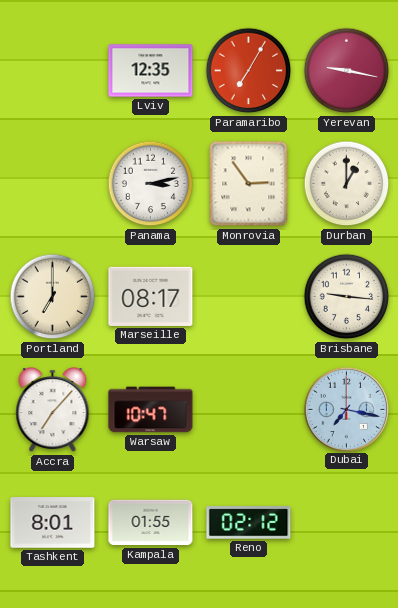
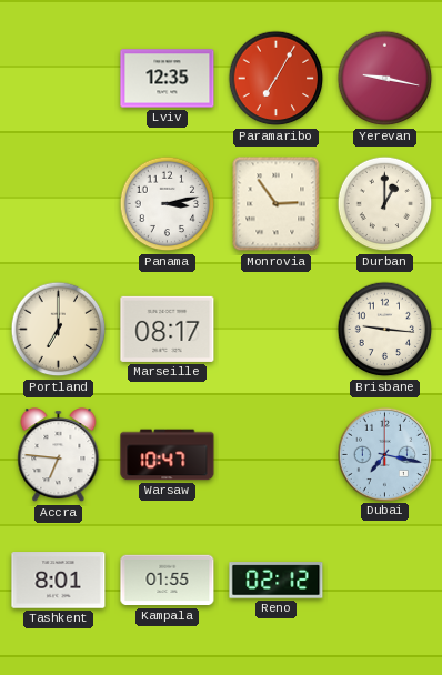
Accra: 7:07 -> 6:46
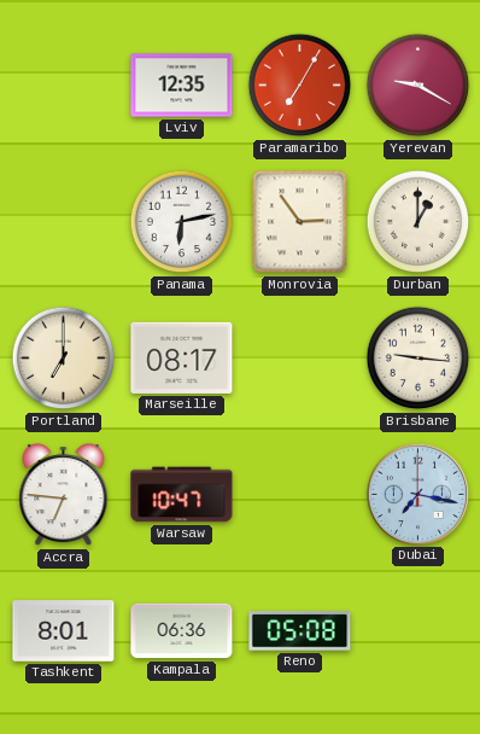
Yerevan: 9:17 -> 9:20
Panama: 3:13 -> 6:13
Kampala: 01:55 -> 06:36
Reno: 02:12 -> 05:08
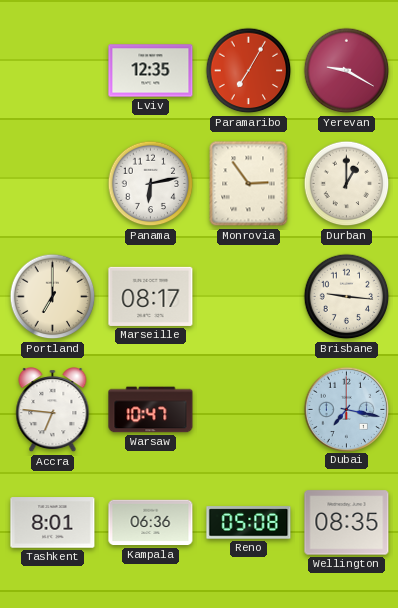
Wellington: none -> 08:35
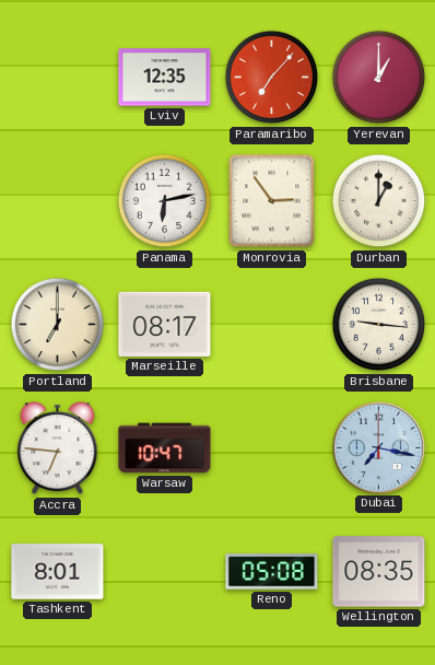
Paramaribo: 7:05 -> 7:07
Yerevan: 9:20 -> 1:00
Kampala: 06:36 -> none
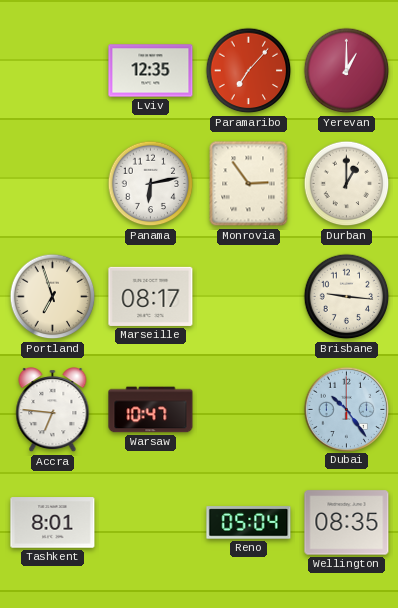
Portland: 7:00 -> 6:57
Dubai: 7:17 -> 10:24
Reno: 05:08 -> 05:04
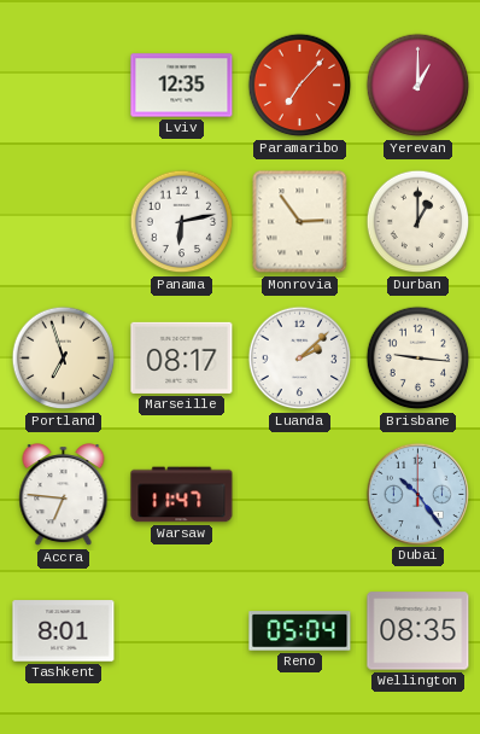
Luanda: none -> 2:08
Warsaw: 10:47 -> 11:47
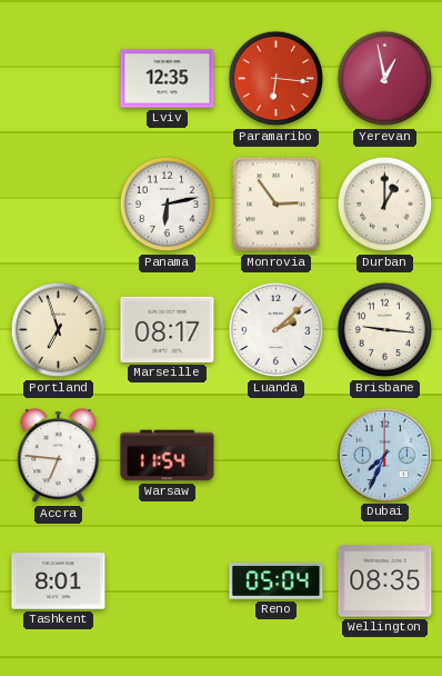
Paramaribo: 7:07 -> 6:16
Yerevan: 1:00 -> 12:58
Warsaw: 11:47 -> 11:54
Dubai: 10:24 -> 7:34
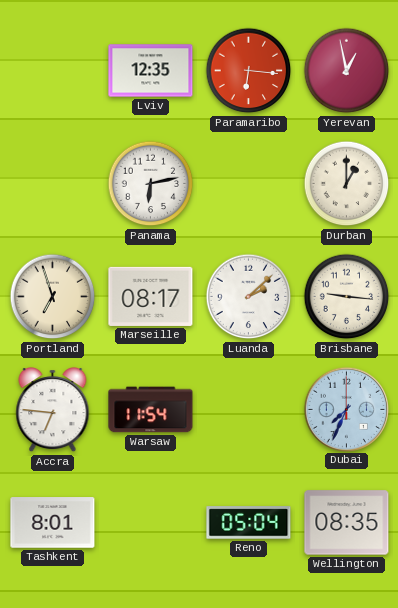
Monrovia: 2:54 -> none
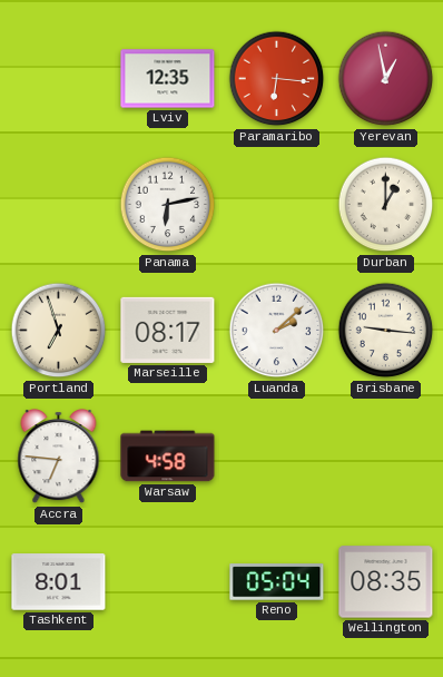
Warsaw: 11:54 -> 4:58
Dubai: 7:34 -> none
